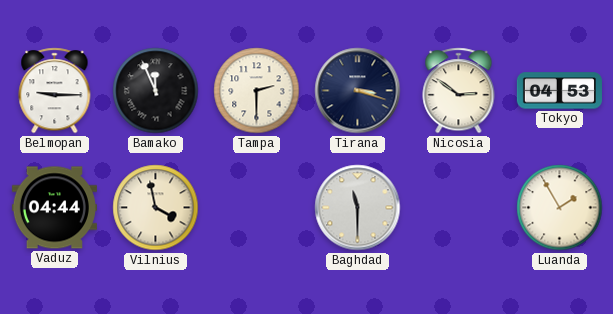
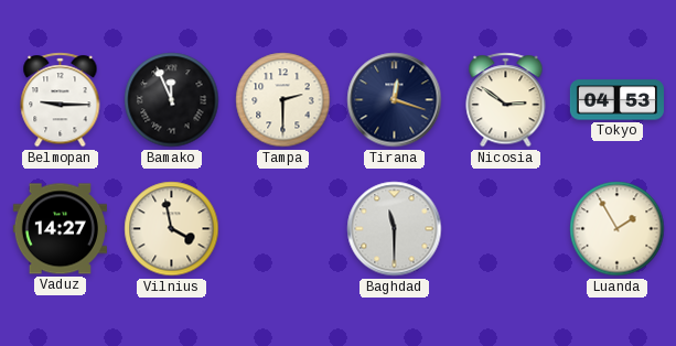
Tirana: 3:18 -> 12:18
Vaduz: 04:44 -> 14:27
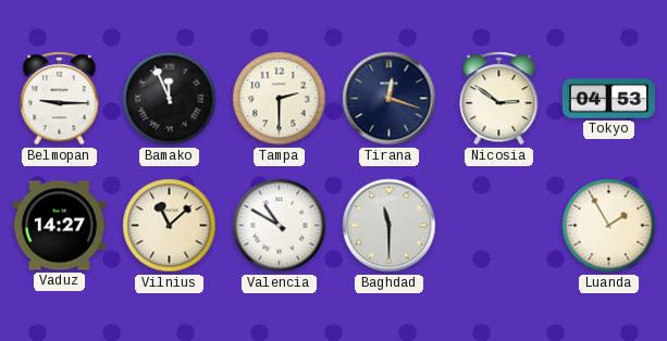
Vilnius: 3:58 -> 11:08
Valencia: none -> 10:50
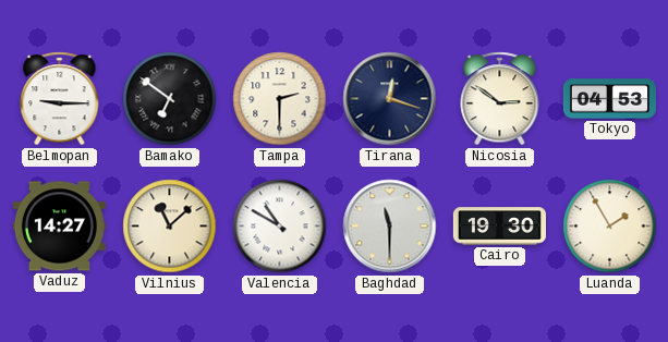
Bamako: 11:56 -> 6:51
Cairo: none -> 19:30
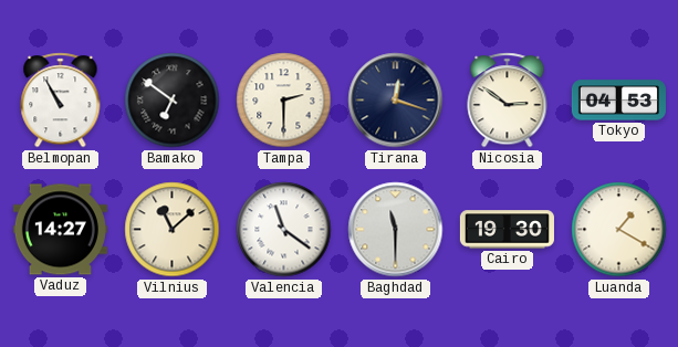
Belmopan: 9:15 -> 10:55
Valencia: 10:50 -> 11:21
Luanda: 1:55 -> 1:20
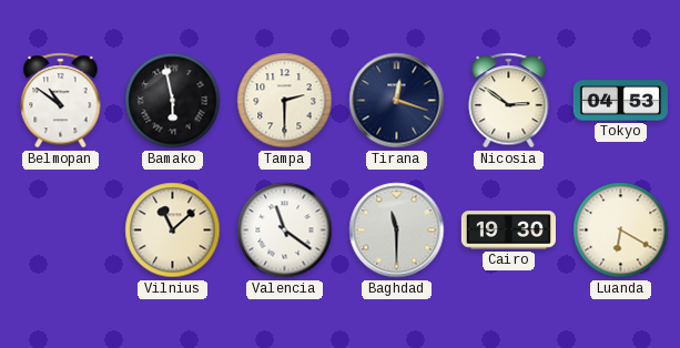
Belmopan: 10:55 -> 10:51
Bamako: 6:51 -> 5:58
Vaduz: 14:27 -> none
Luanda: 1:20 -> 6:20
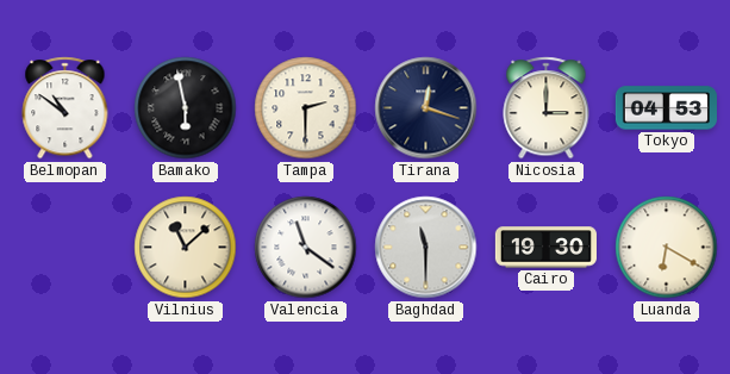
Nicosia: 2:51 -> 3:00
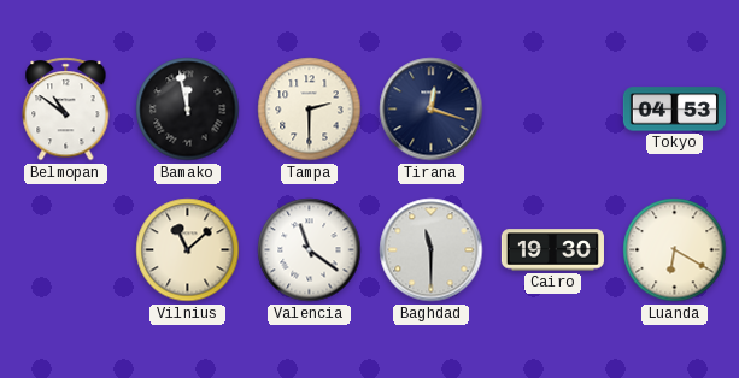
Bamako: 5:58 -> 11:58
Nicosia: 3:00 -> none
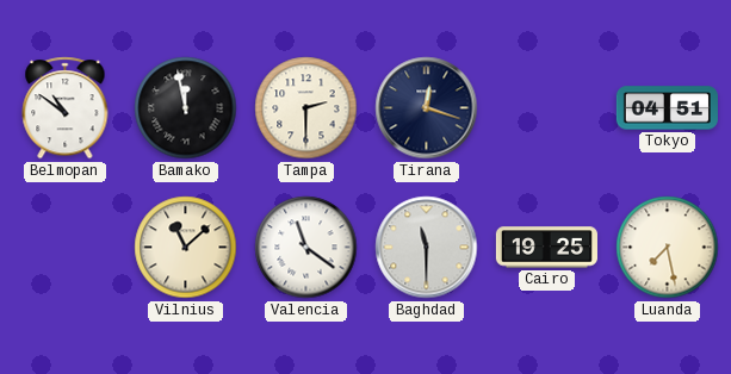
Tokyo: 04:53 -> 04:51
Cairo: 19:30 -> 19:25
Luanda: 6:20 -> 7:28
